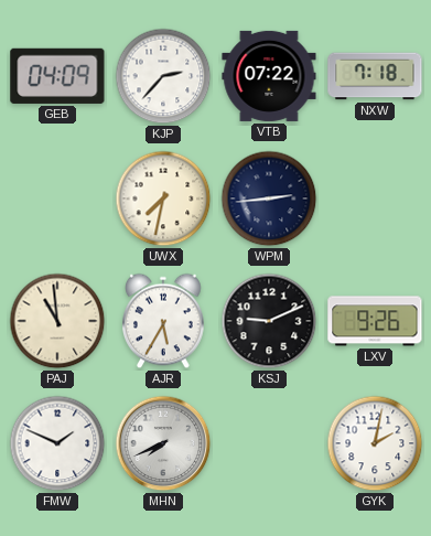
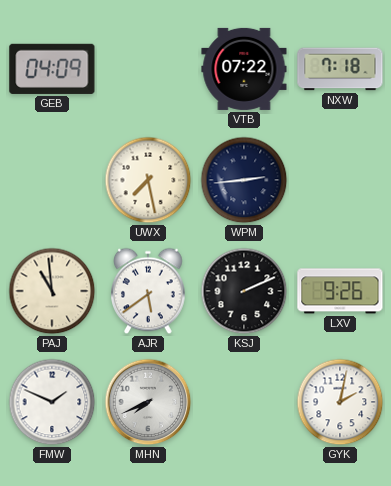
KJP: 2:37 -> none
UWX: 7:32 -> 7:28
AJR: 5:35 -> 5:39
KSJ: 9:11 -> 2:11
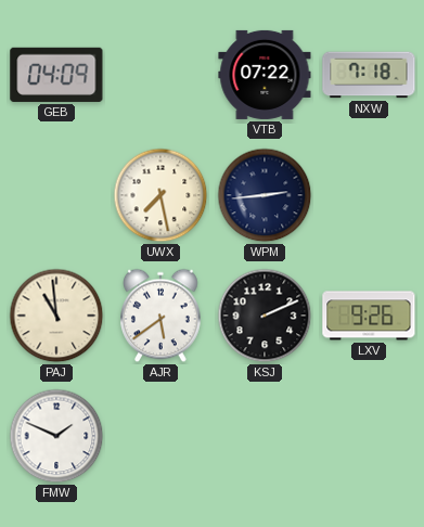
MHN: 7:41 -> none
GYK: 2:02 -> none
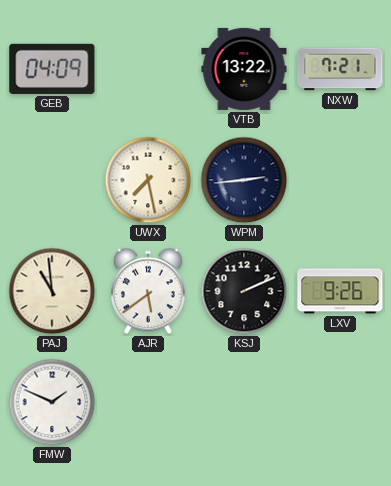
VTB: 07:22 -> 13:22
NXW: 7:18 -> 7:21
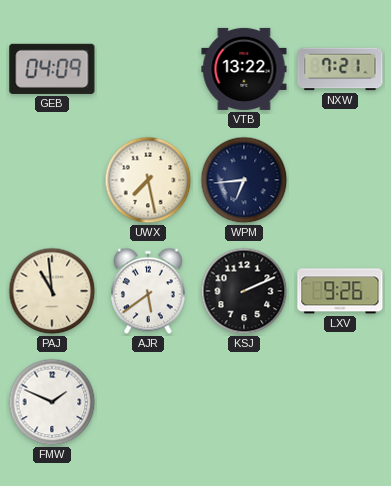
WPM: 2:44 -> 6:44
